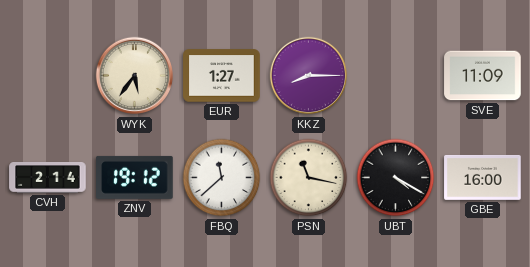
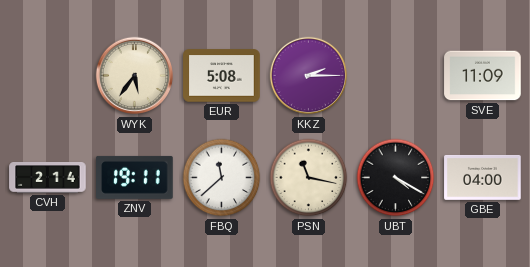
EUR: 1:27 -> 5:08
KKZ: 8:15 -> 2:15
ZNV: 19:12 -> 19:11
GBE: 16:00 -> 04:00
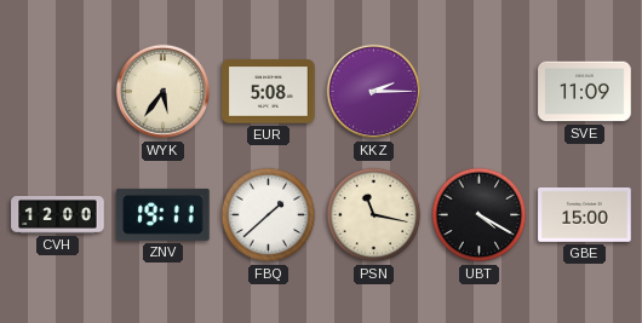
CVH: 2:14 -> 12:00
FBQ: 11:38 -> 1:38
GBE: 04:00 -> 15:00
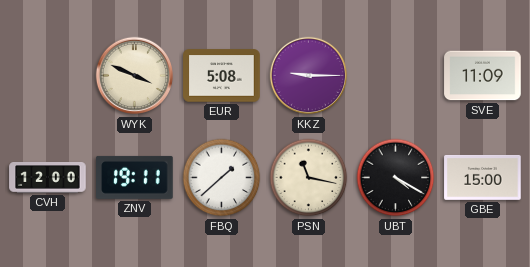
WYK: 5:36 -> 3:49
KKZ: 2:15 -> 9:15
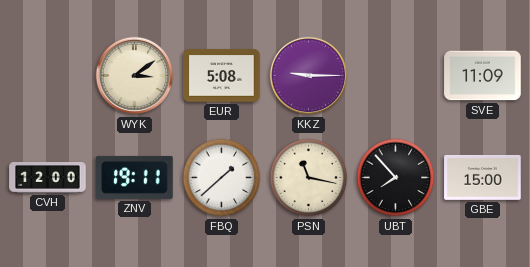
WYK: 3:49 -> 3:09
UBT: 4:20 -> 7:53
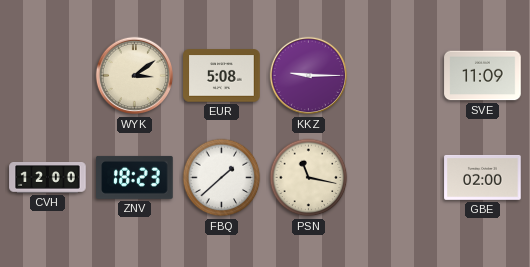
ZNV: 19:11 -> 18:23
UBT: 7:53 -> none
GBE: 15:00 -> 02:00
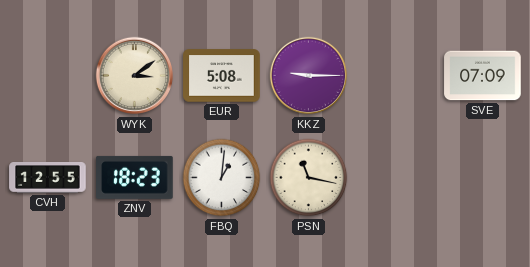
SVE: 11:09 -> 07:09
CVH: 12:00 -> 12:55
FBQ: 1:38 -> 1:01
GBE: 02:00 -> none
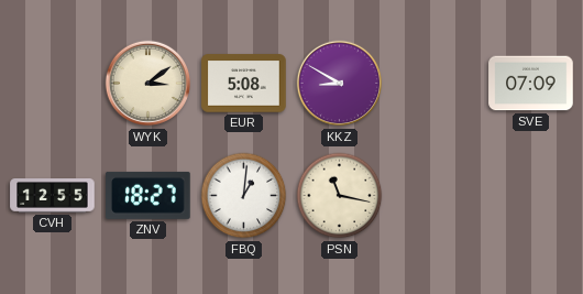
KKZ: 9:15 -> 8:50
ZNV: 18:23 -> 18:27
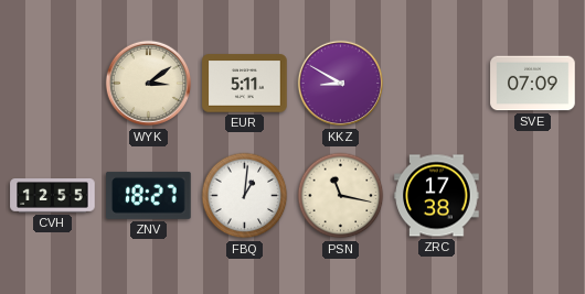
EUR: 5:08 -> 5:11
ZRC: none -> 17:38
